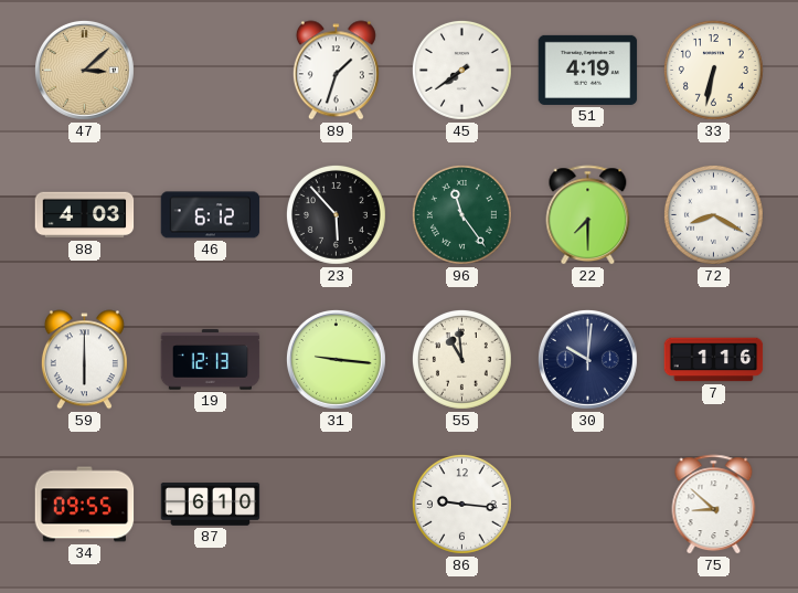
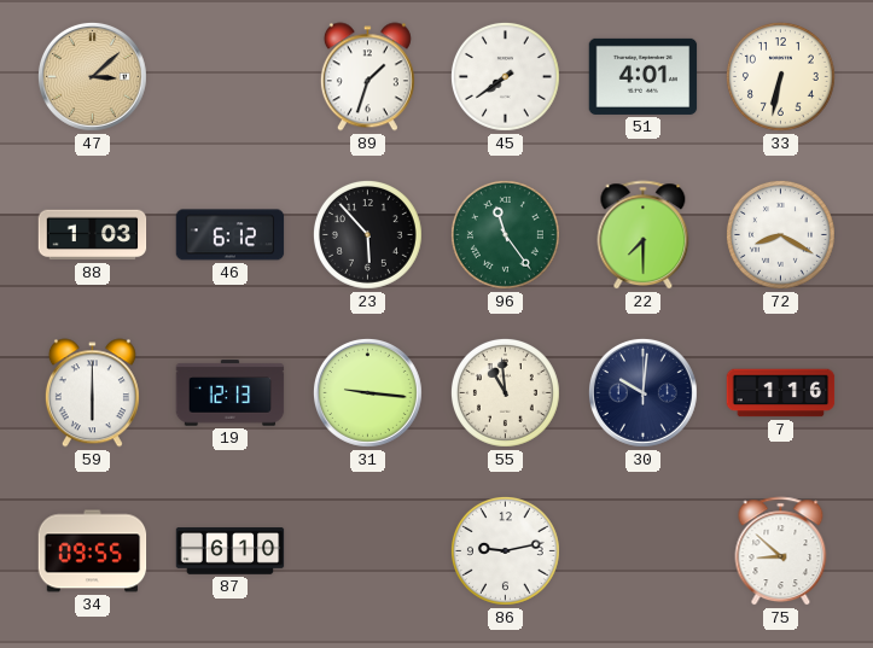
51: 4:19 -> 4:01
88: 4:03 -> 1:03
86: 9:16 -> 9:13
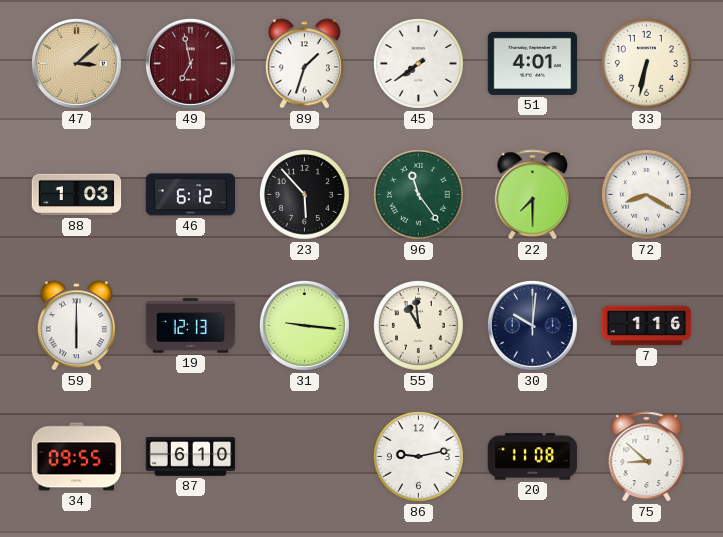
49: none -> 6:58
20: none -> 11:08
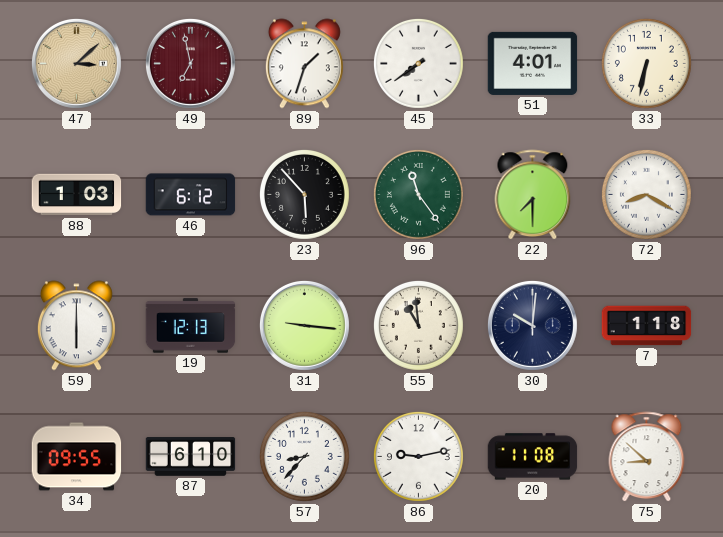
7: 1:16 -> 1:18
57: none -> 8:37
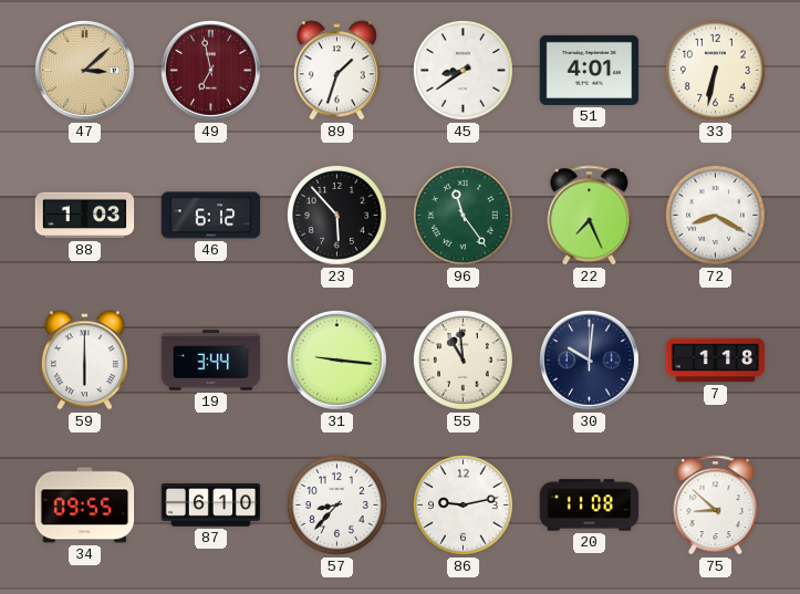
45: 7:39 -> 8:39
22: 7:30 -> 7:26
19: 12:13 -> 3:44
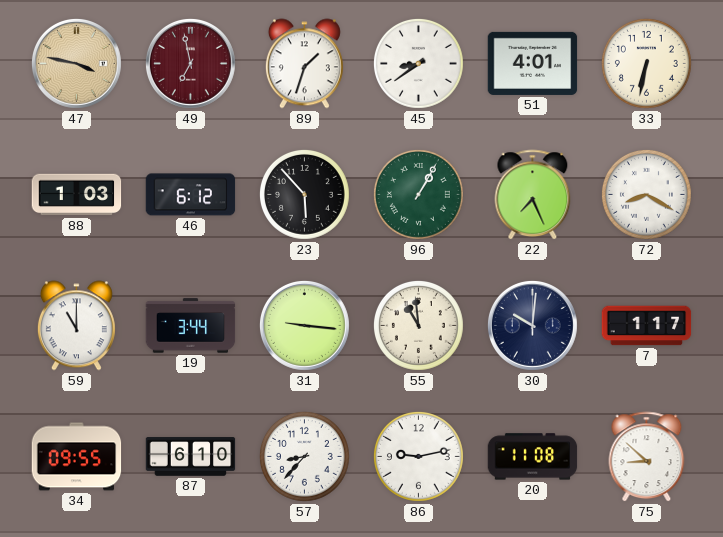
47: 3:08 -> 3:47
96: 11:24 -> 1:05
59: 6:00 -> 11:00
7: 1:18 -> 1:17
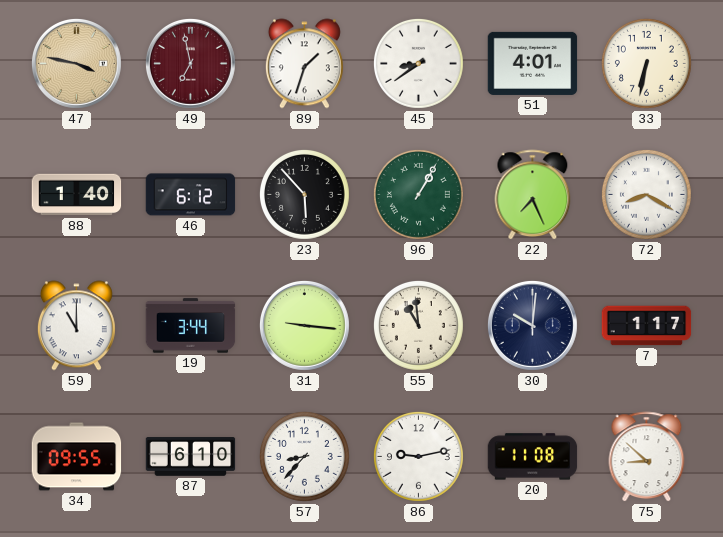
88: 1:03 -> 1:40
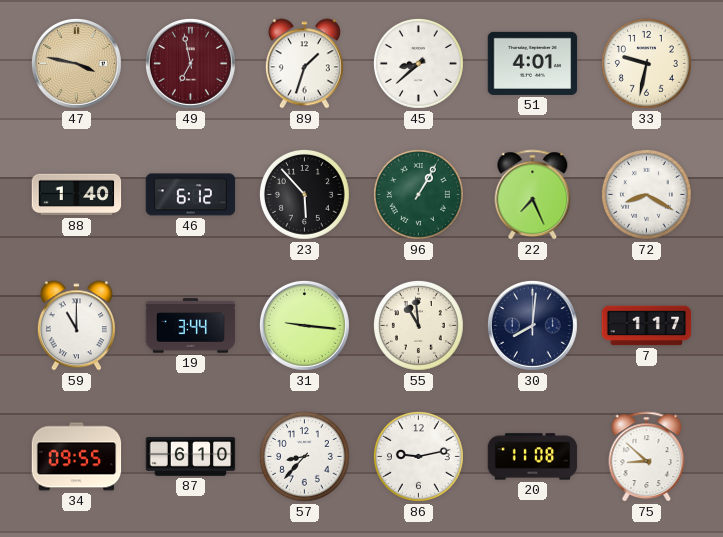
45: 8:39 -> 8:38
33: 6:32 -> 9:32
30: 10:01 -> 8:01
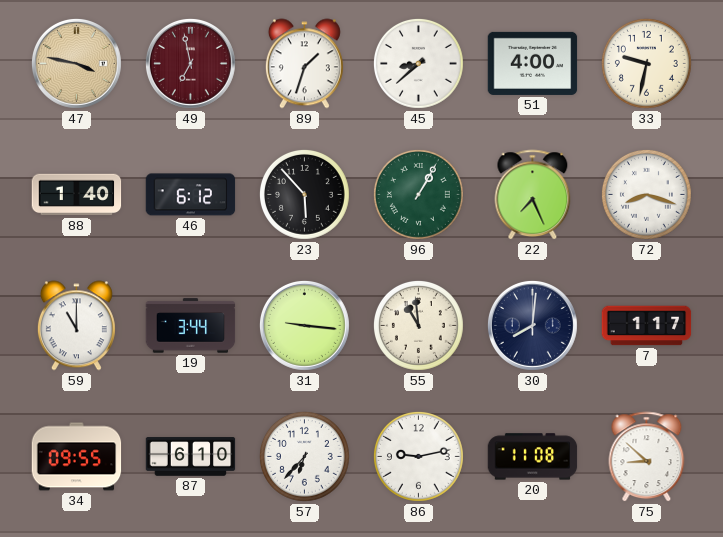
51: 4:01 -> 4:00
72: 8:20 -> 8:18
57: 8:37 -> 6:37
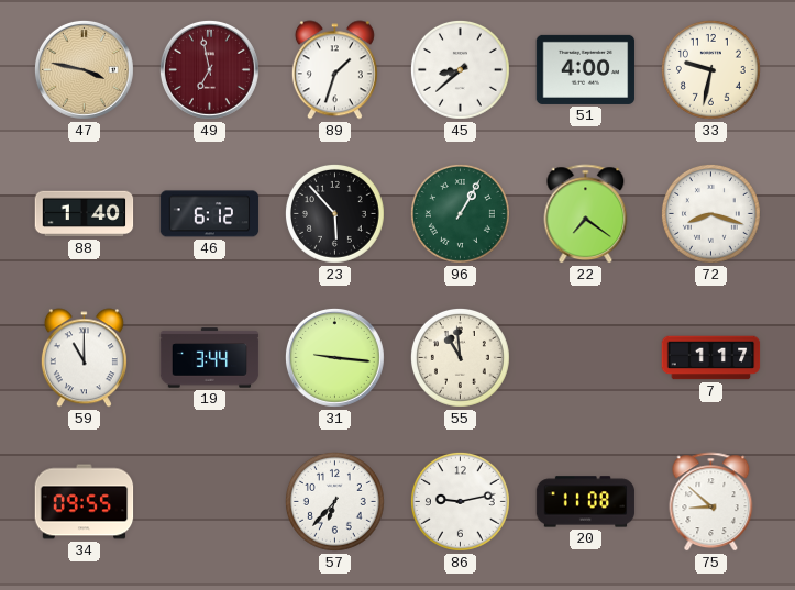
22: 7:26 -> 7:21
30: 8:01 -> none
87: 6:10 -> none
